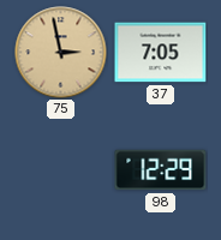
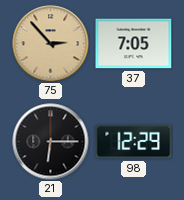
75: 2:58 -> 2:53
21: none -> 6:15
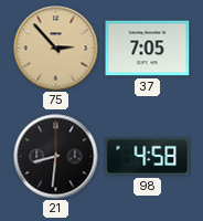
21: 6:15 -> 8:31
98: 12:29 -> 4:58
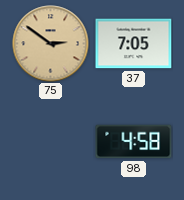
75: 2:53 -> 2:51
21: 8:31 -> none
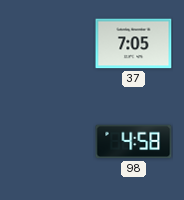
75: 2:51 -> none
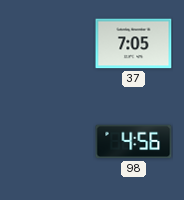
98: 4:58 -> 4:56
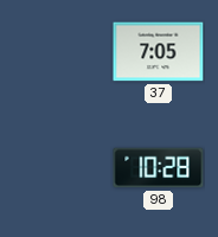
98: 4:56 -> 10:28
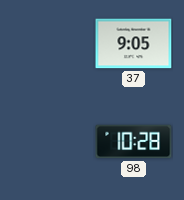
37: 7:05 -> 9:05
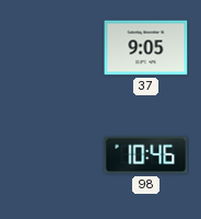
98: 10:28 -> 10:46
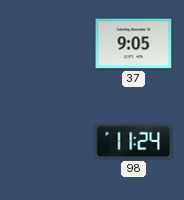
98: 10:46 -> 11:24
